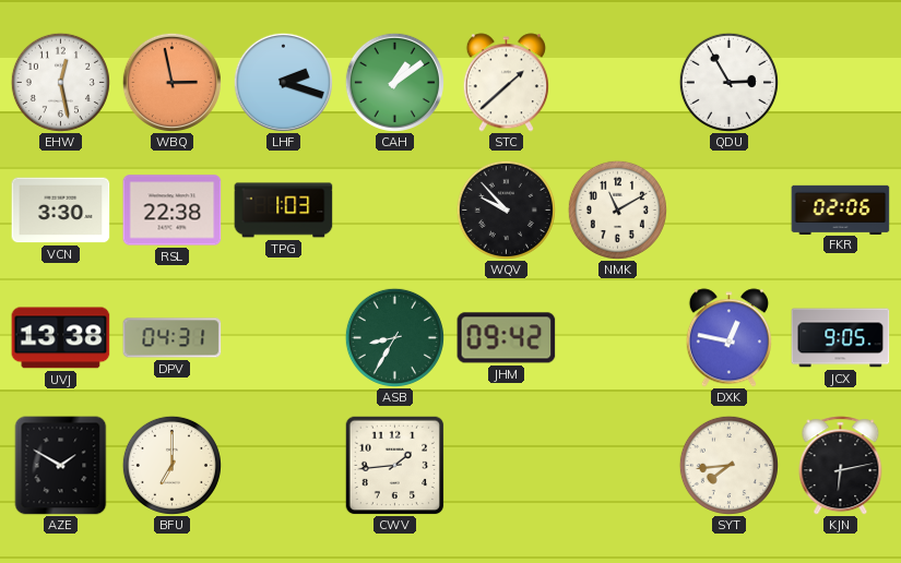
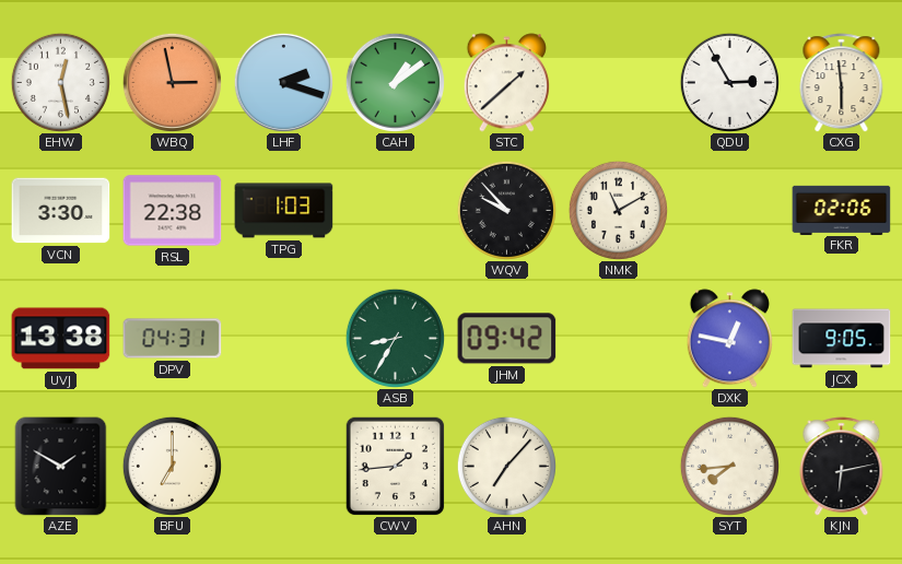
CXG: none -> 5:59
AHN: none -> 7:07
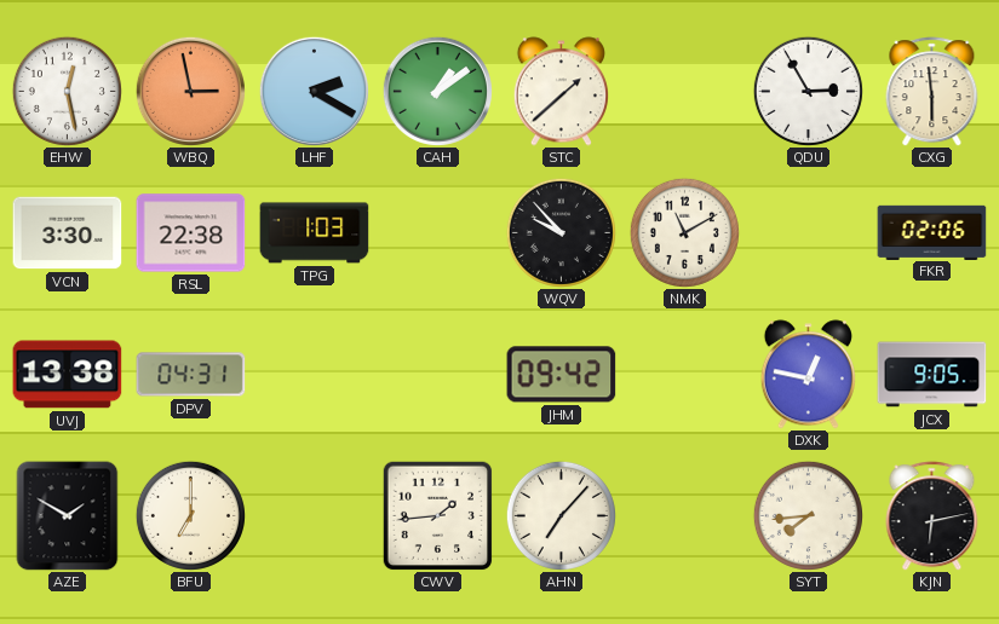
LHF: 2:18 -> 2:20
ASB: 8:35 -> none
